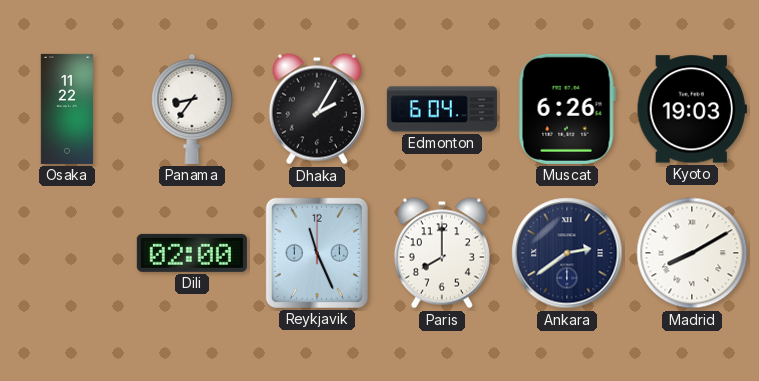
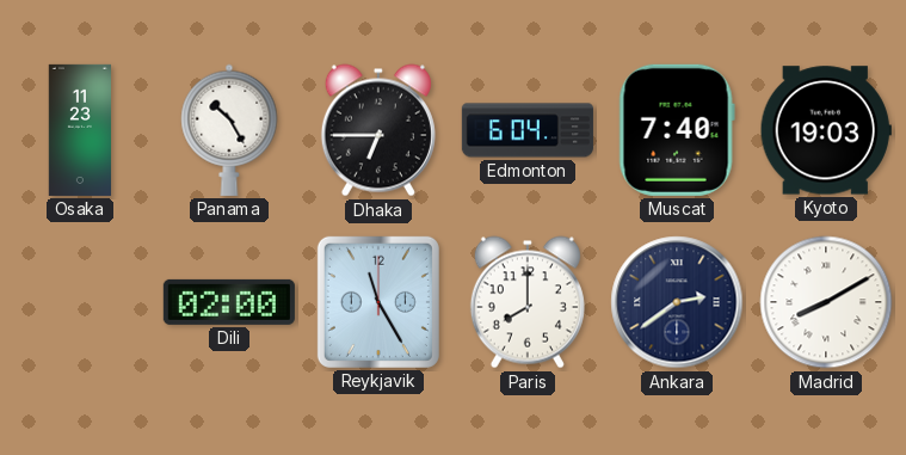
Osaka: 11:22 -> 11:23
Panama: 8:36 -> 10:25
Dhaka: 2:05 -> 6:45
Muscat: 6:26 -> 7:40
Reykjavik: 11:26 -> 11:25
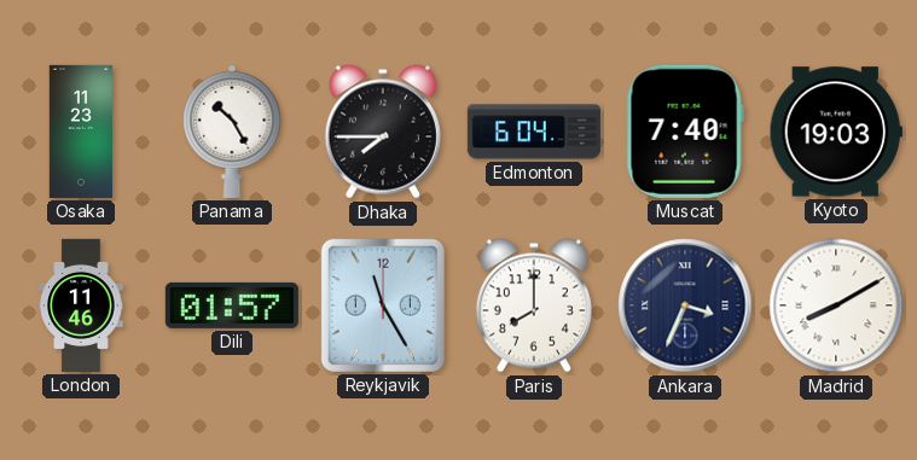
Dhaka: 6:45 -> 7:45
London: none -> 11:46
Dili: 02:00 -> 01:57
Ankara: 2:39 -> 3:34
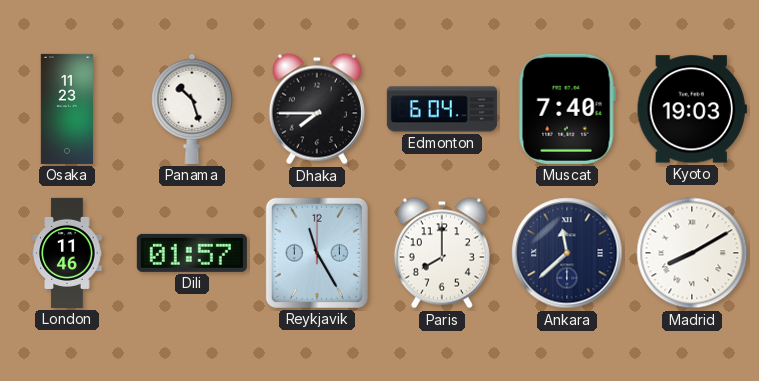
Panama: 10:25 -> 10:27
Ankara: 3:34 -> 11:38
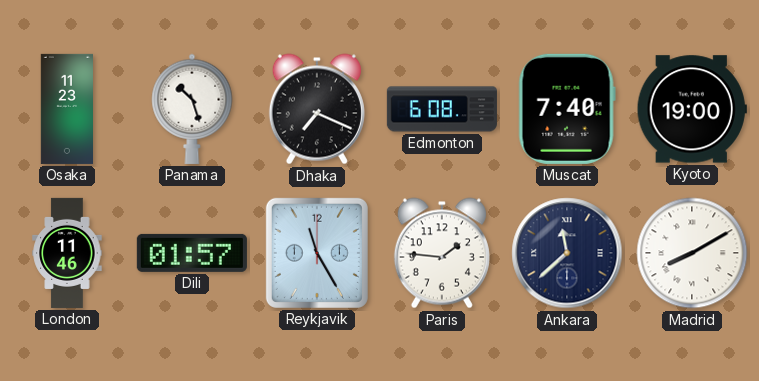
Dhaka: 7:45 -> 7:19
Edmonton: 6:04 -> 6:08
Kyoto: 19:03 -> 19:00
Paris: 8:00 -> 1:46
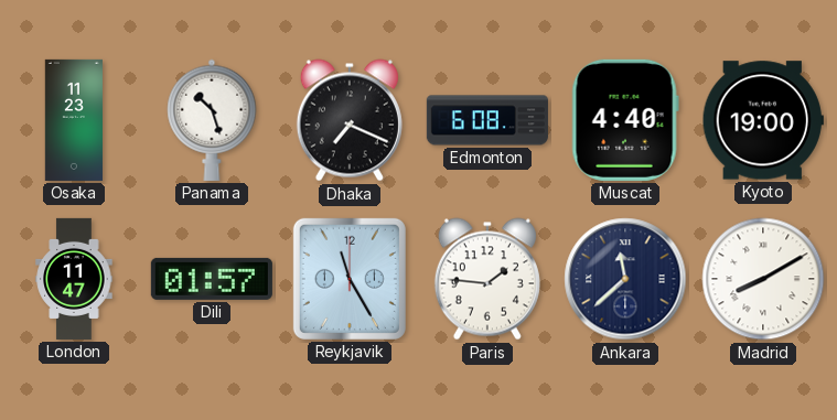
Muscat: 7:40 -> 4:40
London: 11:46 -> 11:47
